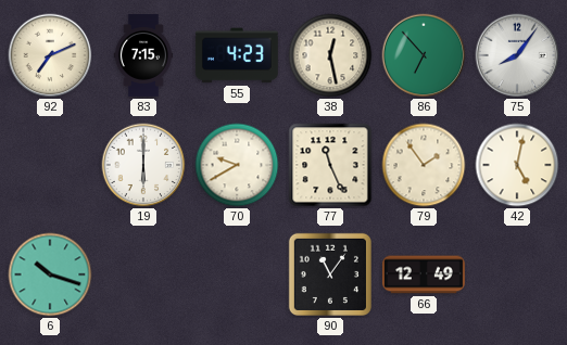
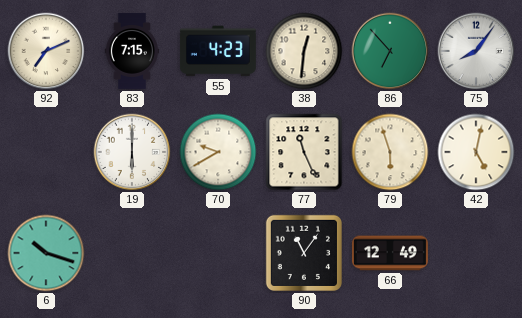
38: 12:28 -> 12:31
79: 1:54 -> 5:57
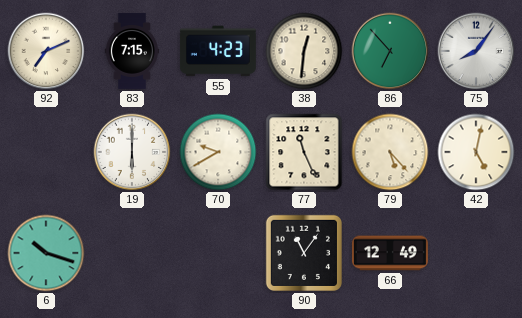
79: 5:57 -> 5:23
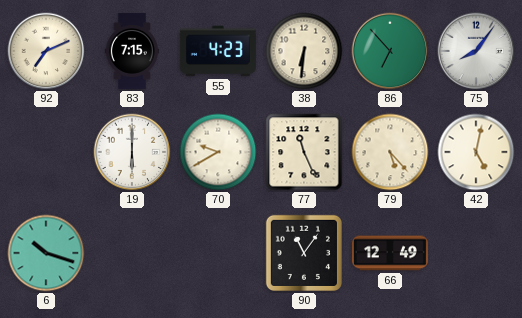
38: 12:31 -> 6:31
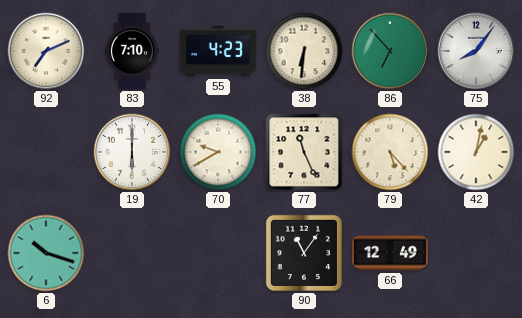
83: 7:15 -> 7:10
42: 5:02 -> 1:02
